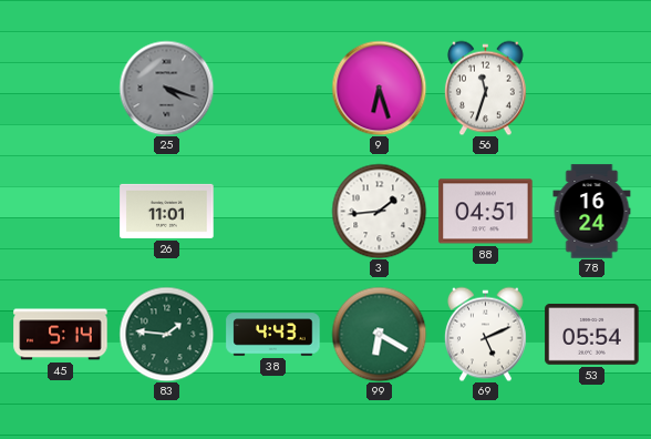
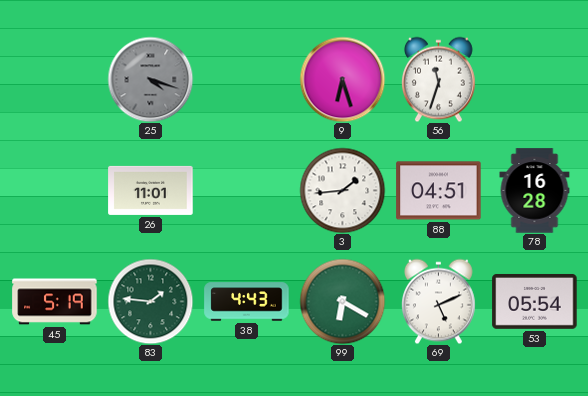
78: 16:24 -> 16:28
45: 5:14 -> 5:19
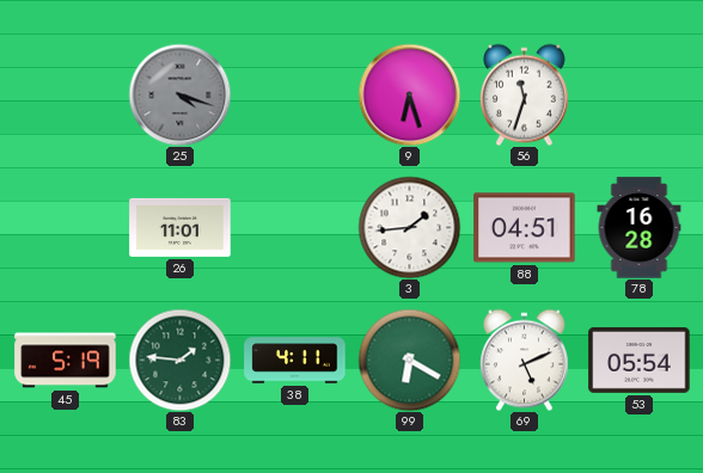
38: 4:43 -> 4:11
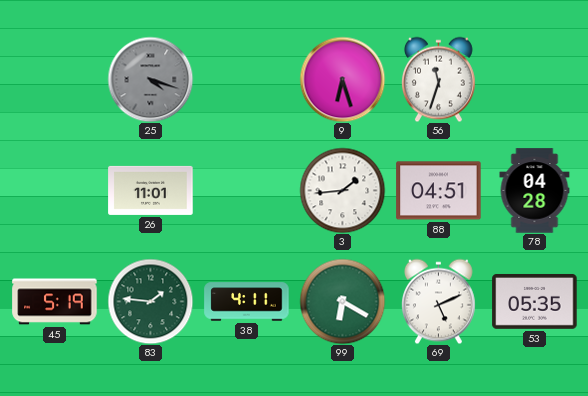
78: 16:28 -> 04:28
53: 05:54 -> 05:35
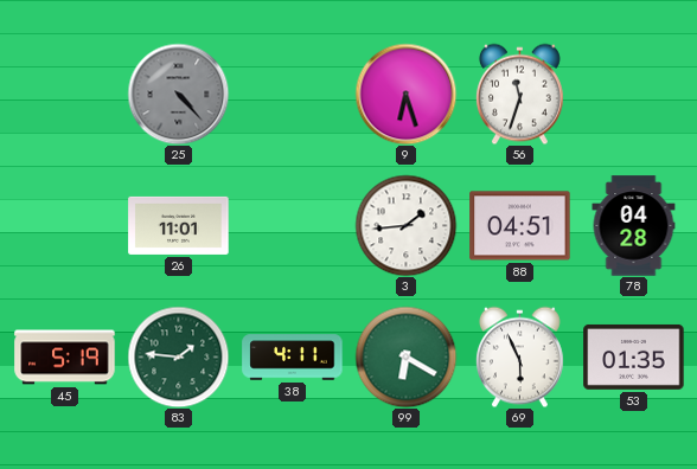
25: 4:18 -> 4:23
69: 5:11 -> 5:56
53: 05:35 -> 01:35
